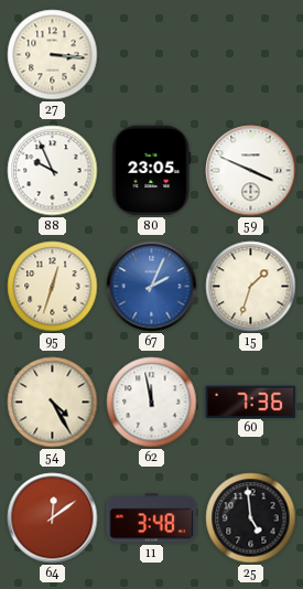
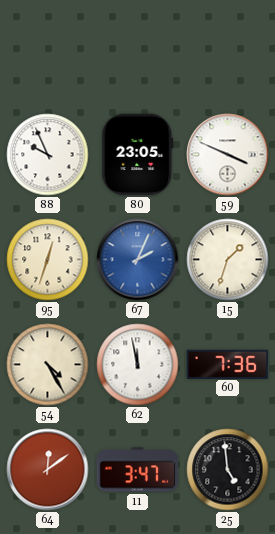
27: 3:16 -> none
11: 3:48 -> 3:47
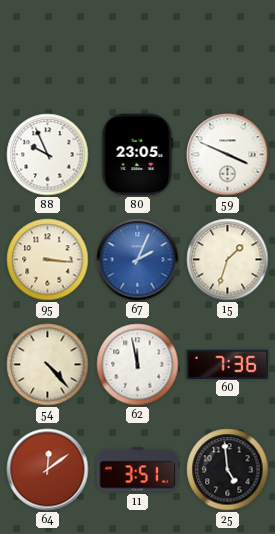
95: 12:33 -> 3:16
54: 4:25 -> 4:23
11: 3:47 -> 3:51
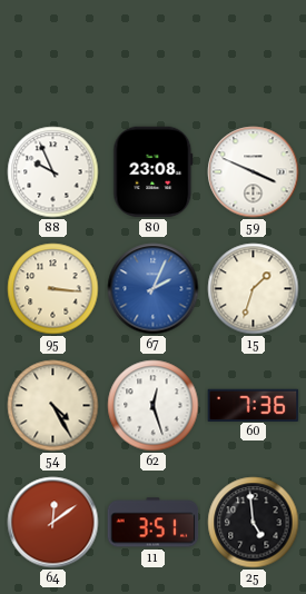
80: 23:05 -> 23:08
54: 4:23 -> 4:25
62: 11:58 -> 12:27
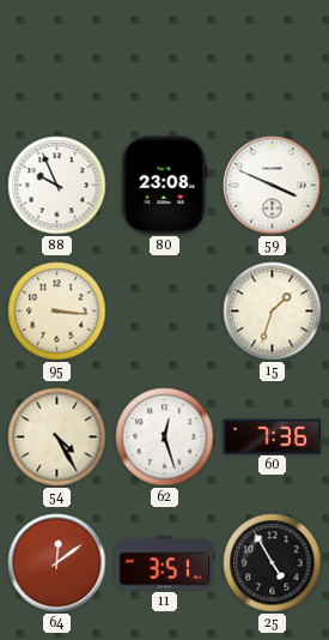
67: 2:04 -> none
25: 4:59 -> 4:55
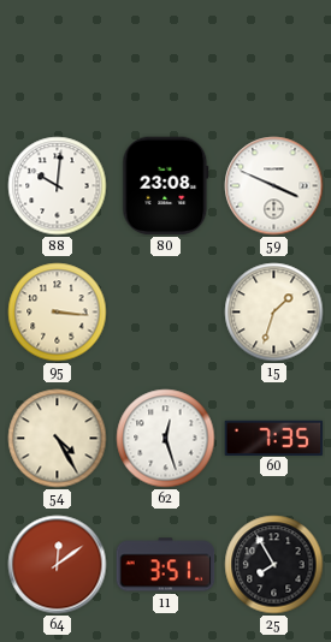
88: 9:56 -> 10:01
60: 7:36 -> 7:35
25: 4:55 -> 7:55
